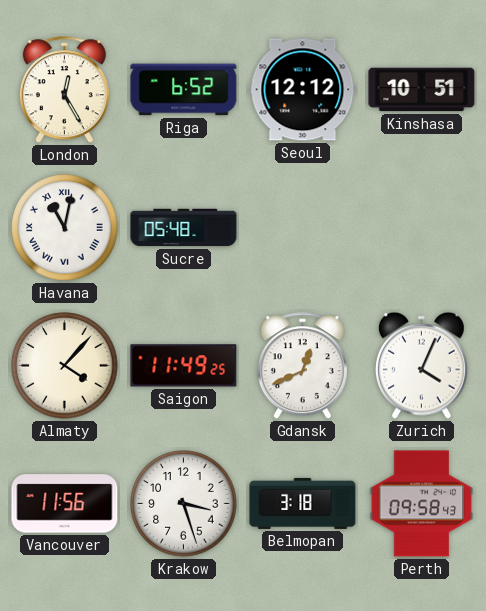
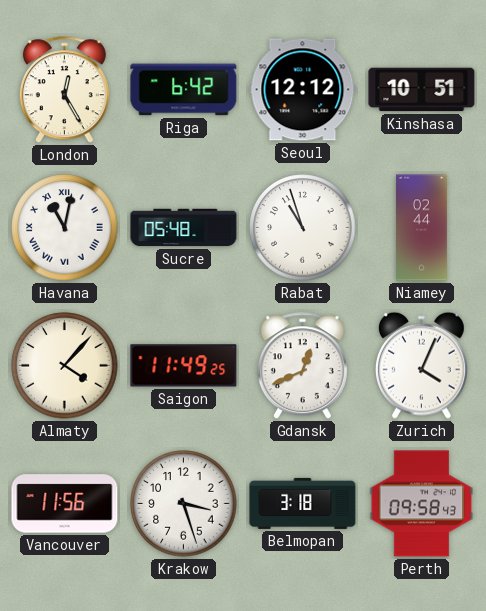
Riga: 6:52 -> 6:42
Rabat: none -> 10:57
Niamey: none -> 02:44
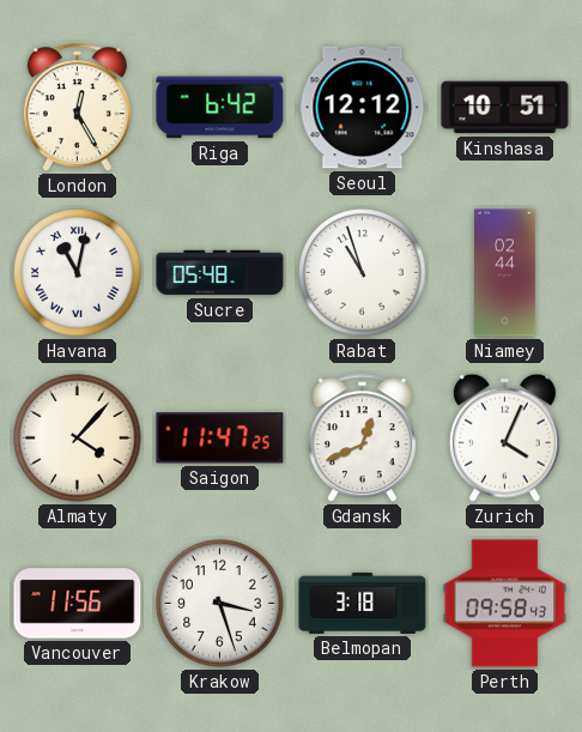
Saigon: 11:49 -> 11:47
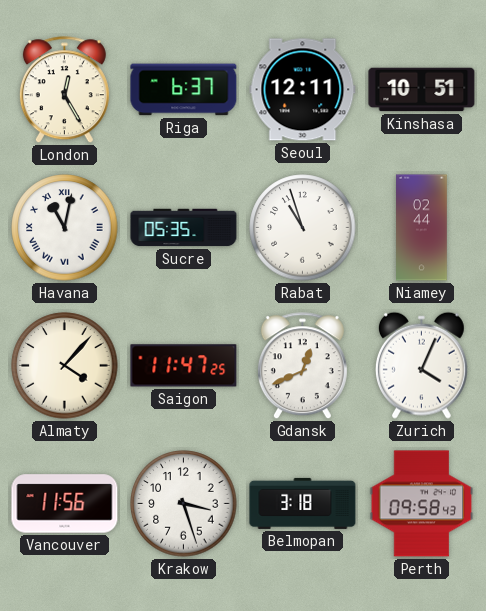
Riga: 6:42 -> 6:37
Seoul: 12:12 -> 12:11
Sucre: 05:48 -> 05:35
